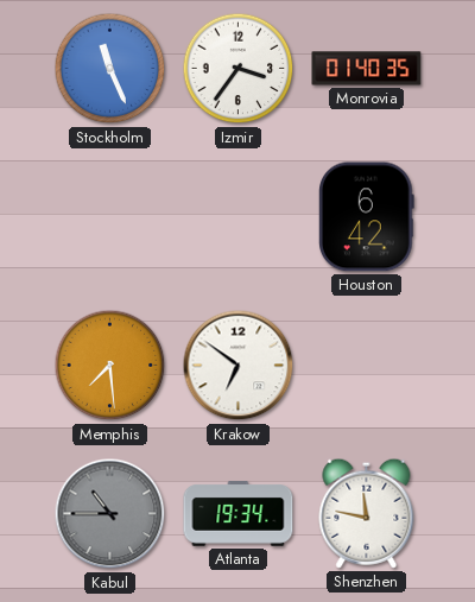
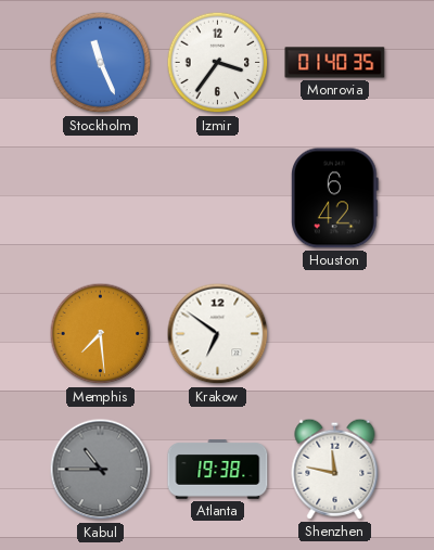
Atlanta: 19:34 -> 19:38
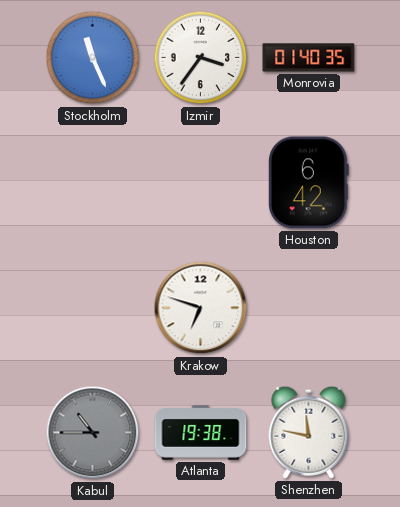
Memphis: 7:29 -> none
Krakow: 6:51 -> 6:48
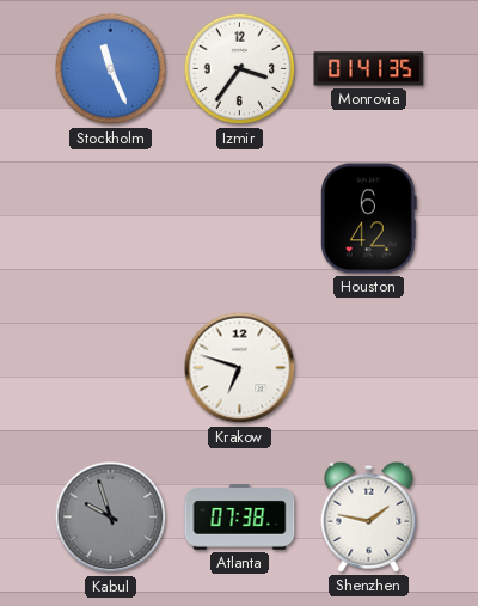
Monrovia: 01:40 -> 01:41
Kabul: 10:45 -> 9:57
Atlanta: 19:38 -> 07:38
Shenzhen: 11:47 -> 1:47
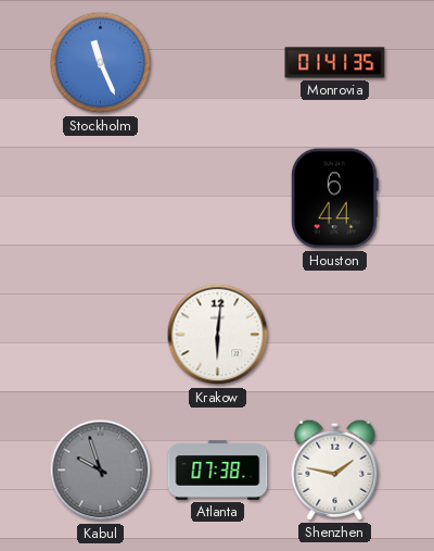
Izmir: 3:36 -> none
Houston: 6:42 -> 6:44
Krakow: 6:48 -> 6:01
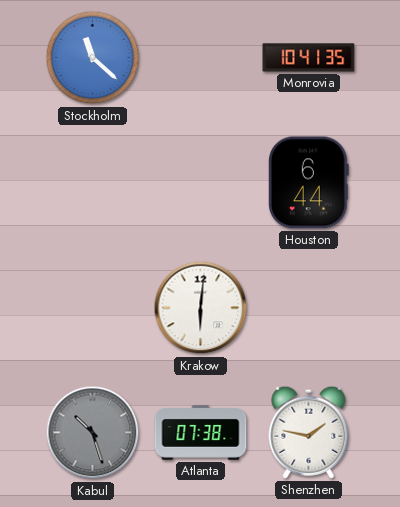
Stockholm: 11:26 -> 11:22
Monrovia: 01:41 -> 10:41
Kabul: 9:57 -> 10:27
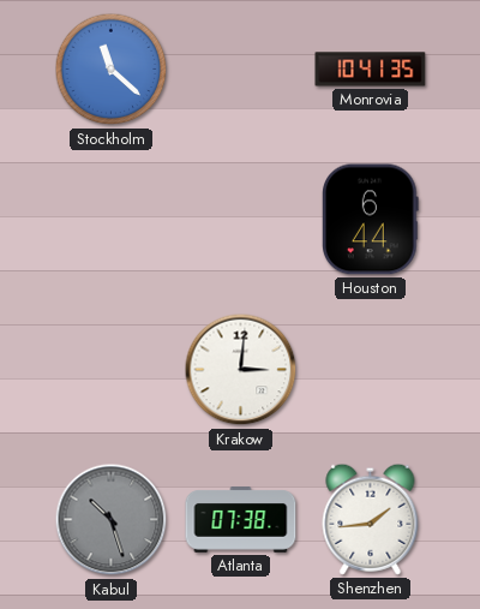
Krakow: 6:01 -> 3:01
Shenzhen: 1:47 -> 1:44
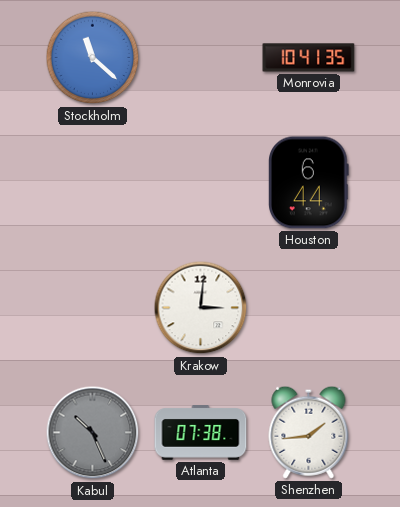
Kabul: 10:27 -> 10:26
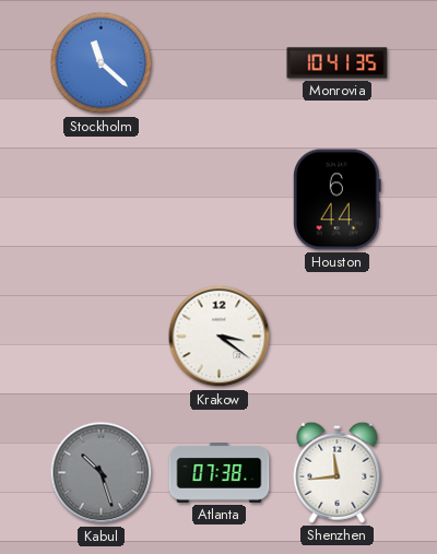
Krakow: 3:01 -> 3:21
Kabul: 10:26 -> 10:27
Shenzhen: 1:44 -> 11:44
